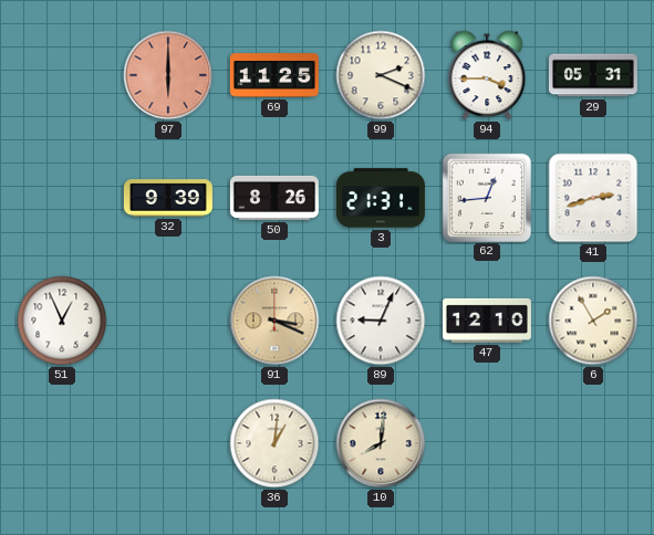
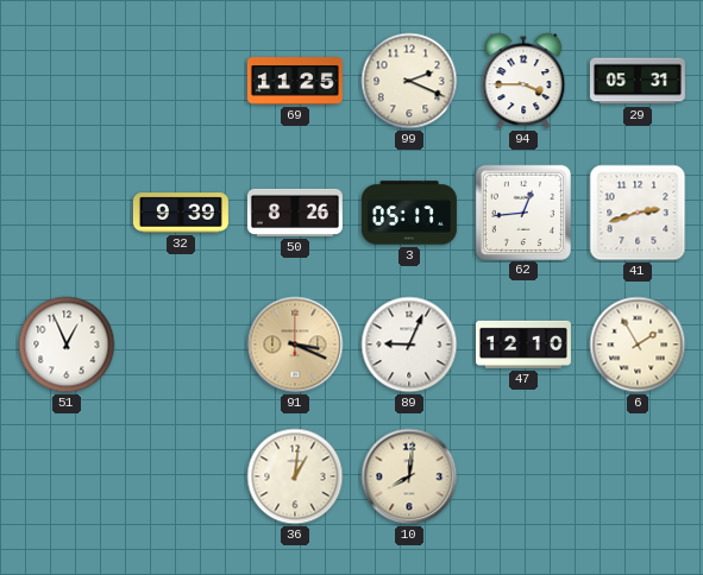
97: 6:00 -> none
3: 21:31 -> 05:17
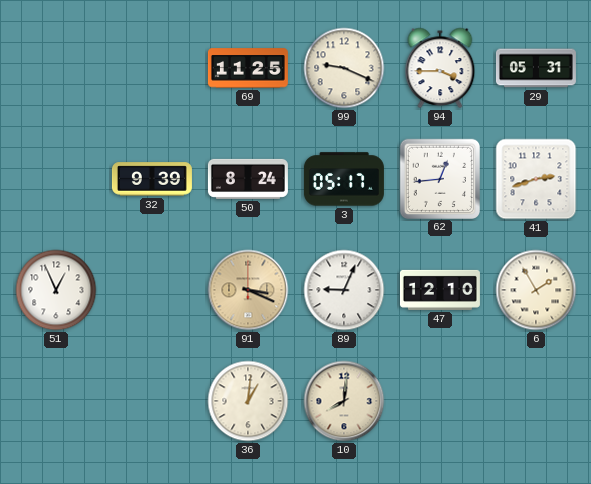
99: 2:19 -> 9:19
50: 8:26 -> 8:24
